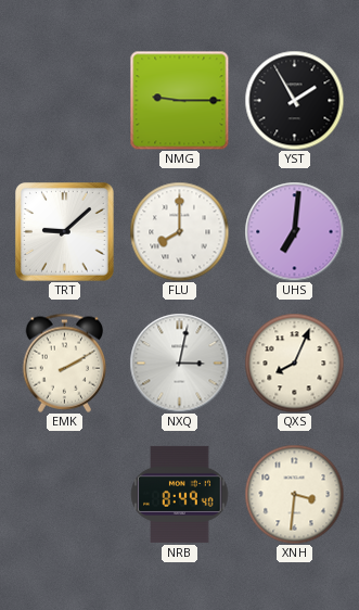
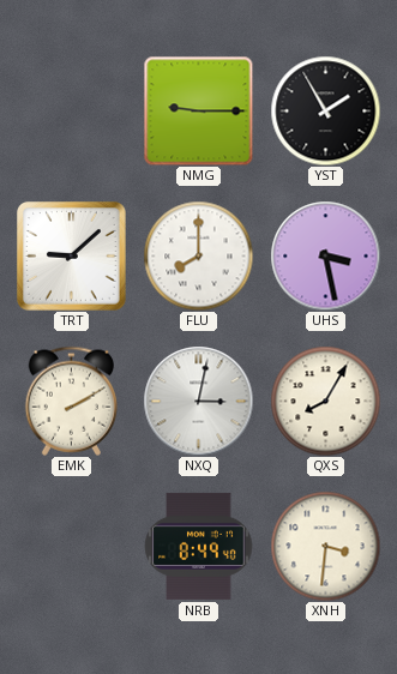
UHS: 7:01 -> 3:28
QXS: 8:04 -> 8:05
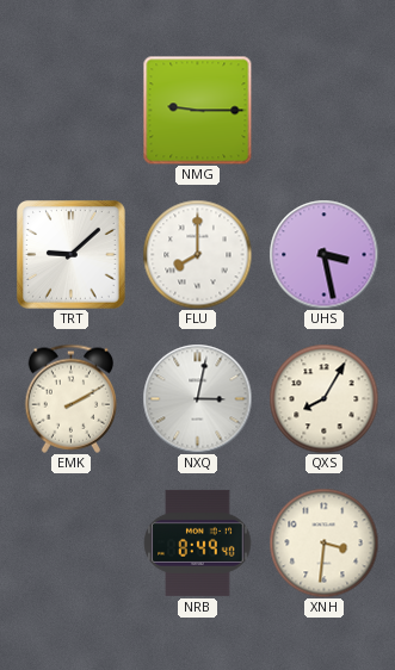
YST: 1:55 -> none
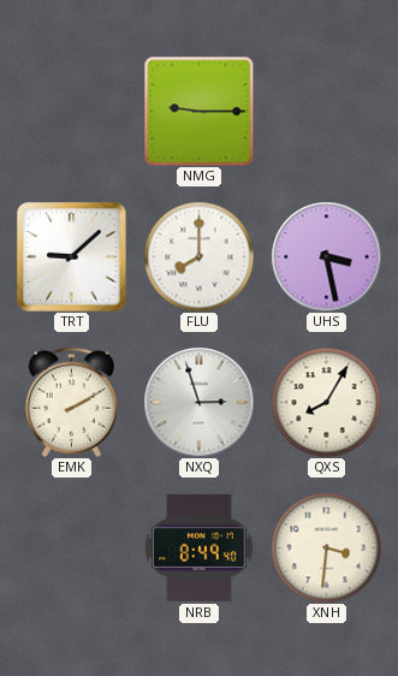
NXQ: 3:02 -> 2:57
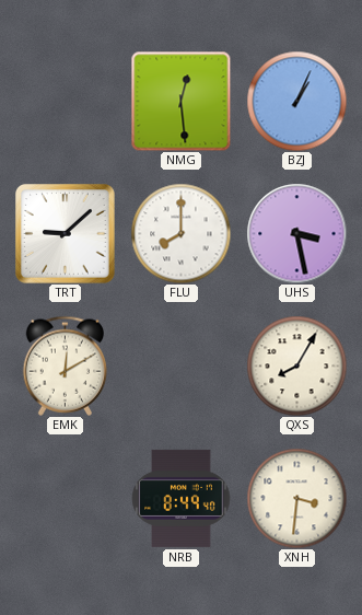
NMG: 9:15 -> 12:29
BZJ: none -> 1:04
EMK: 2:10 -> 12:10
NXQ: 2:57 -> none
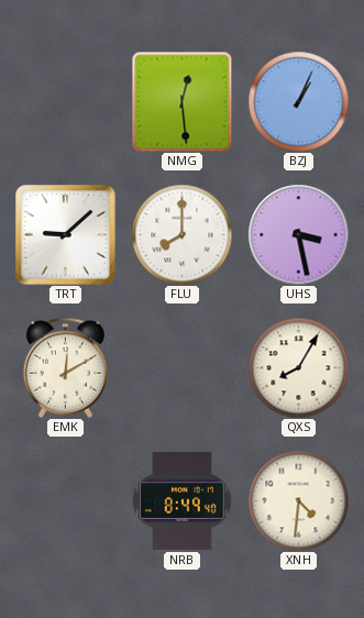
XNH: 3:31 -> 4:31
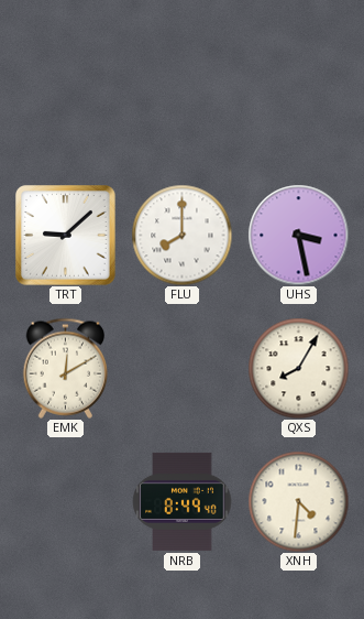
NMG: 12:29 -> none
BZJ: 1:04 -> none
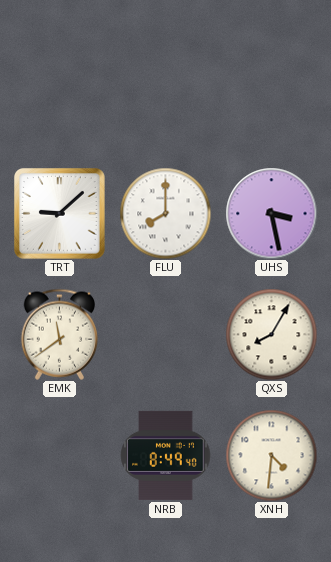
EMK: 12:10 -> 11:39
